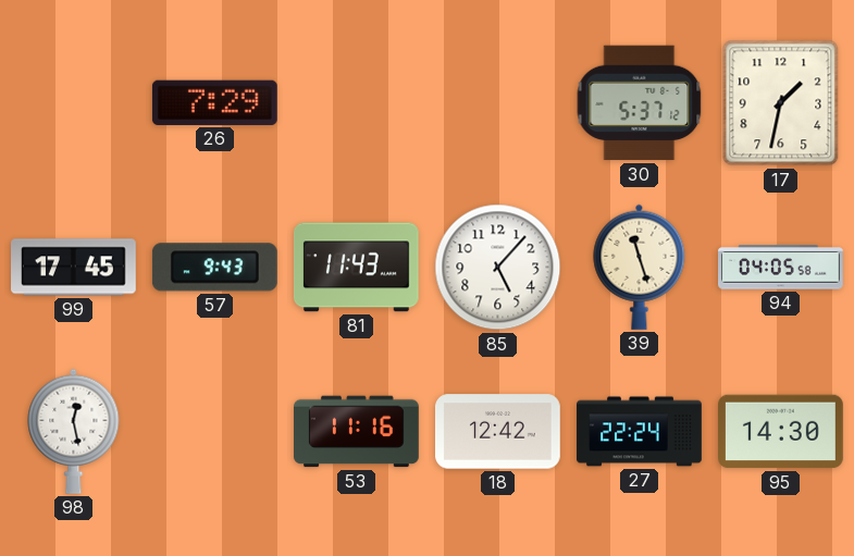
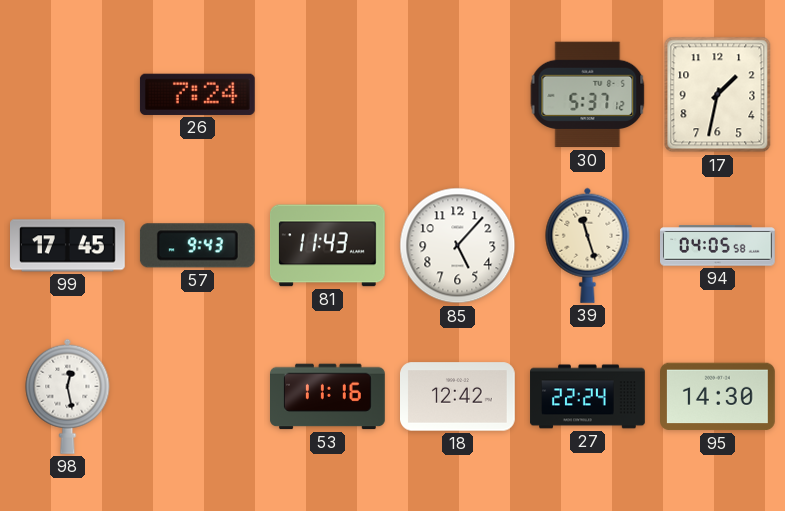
26: 7:29 -> 7:24
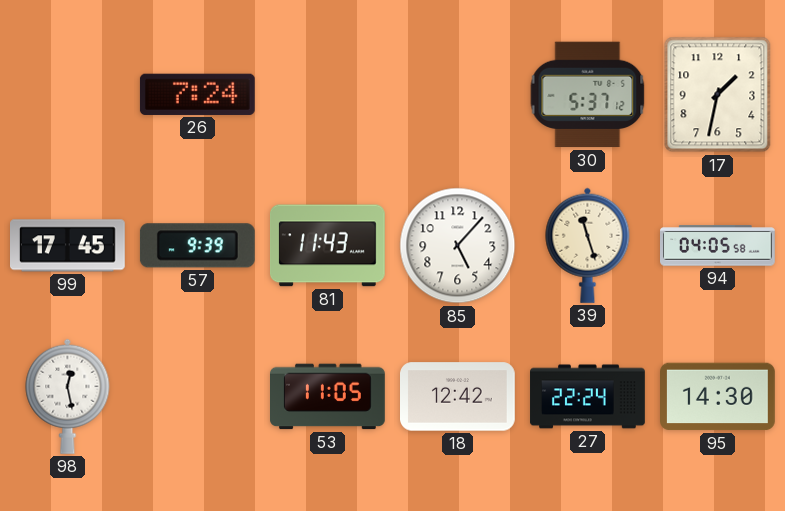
57: 9:43 -> 9:39
53: 11:16 -> 11:05
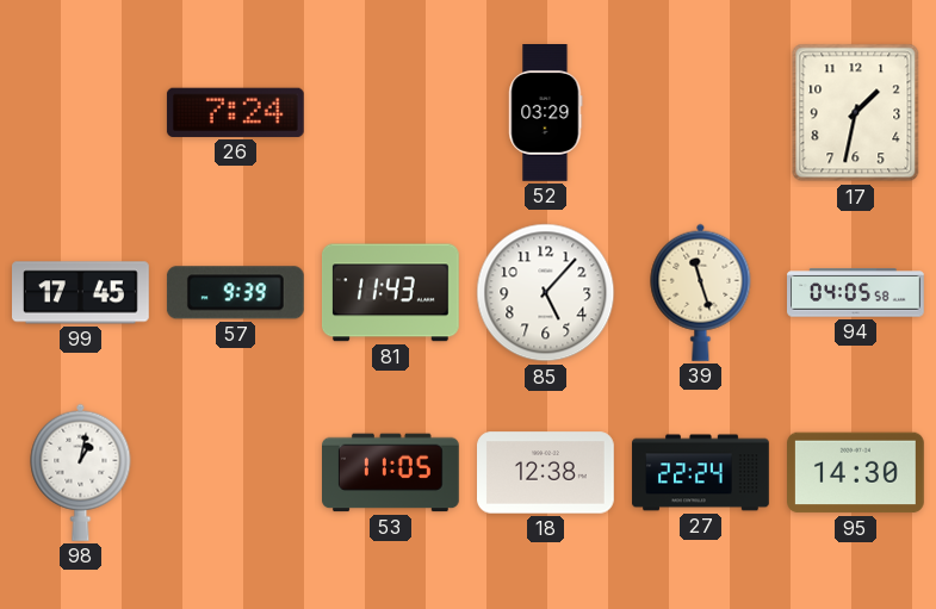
52: none -> 03:29
30: 5:37 -> none
98: 12:28 -> 1:02
18: 12:42 -> 12:38
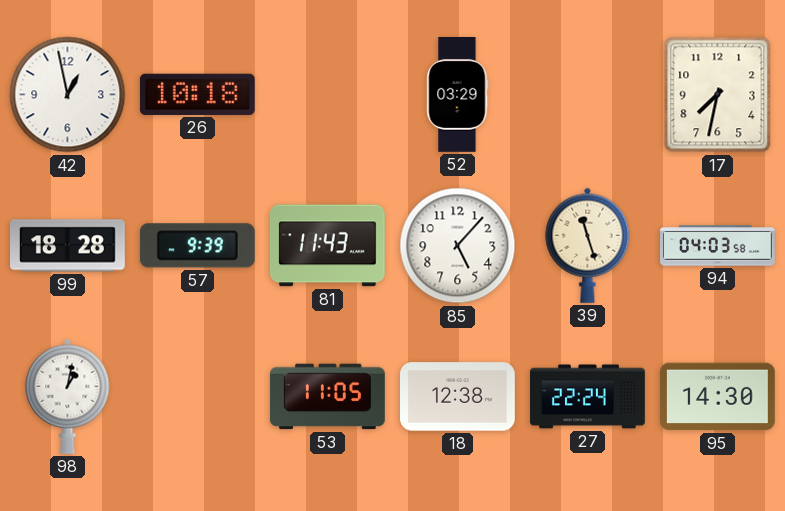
42: none -> 12:58
26: 7:24 -> 10:18
17: 1:32 -> 7:32
99: 17:45 -> 18:28
94: 04:05 -> 04:03
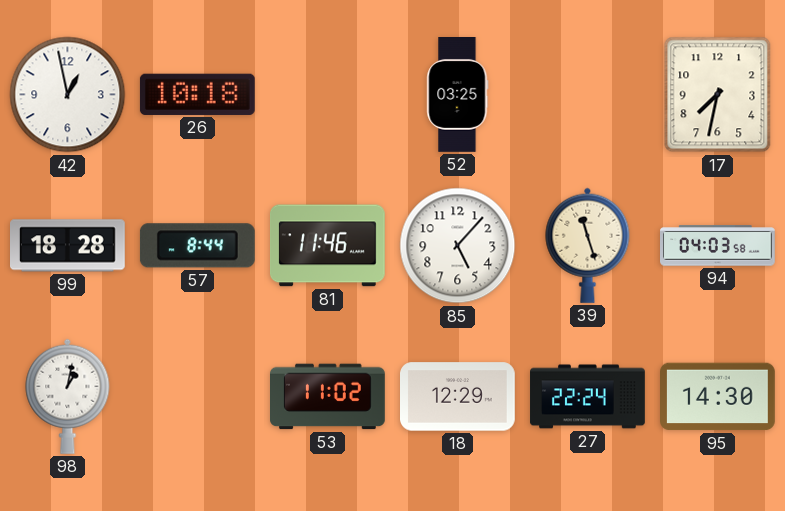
52: 03:29 -> 03:25
57: 9:39 -> 8:44
81: 11:43 -> 11:46
53: 11:05 -> 11:02
18: 12:38 -> 12:29
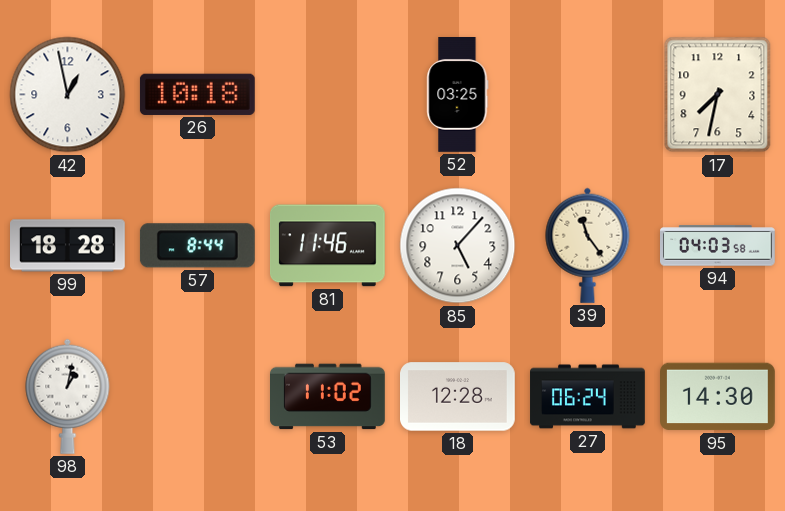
39: 11:27 -> 11:24
18: 12:29 -> 12:28
27: 22:24 -> 06:24
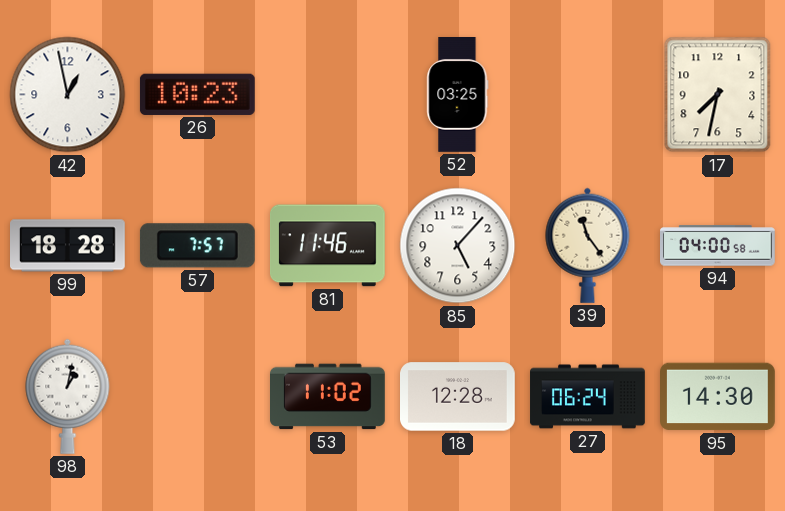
26: 10:18 -> 10:23
57: 8:44 -> 7:57
94: 04:03 -> 04:00
